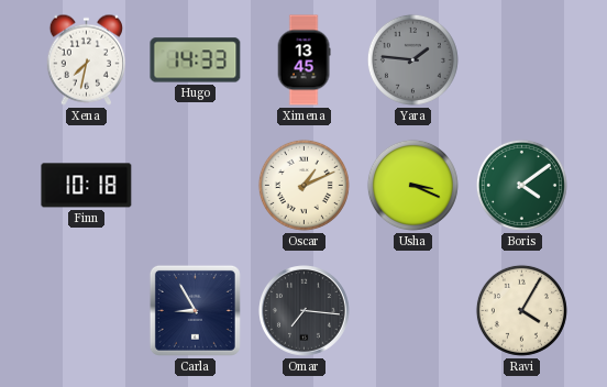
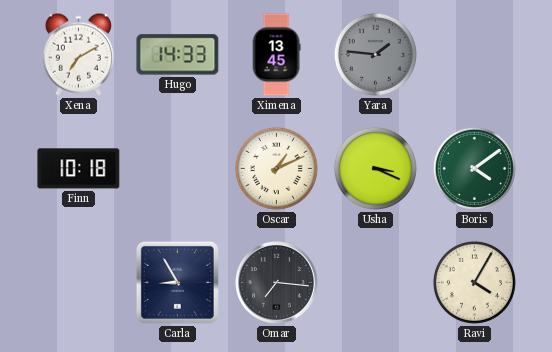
Xena: 7:32 -> 7:10
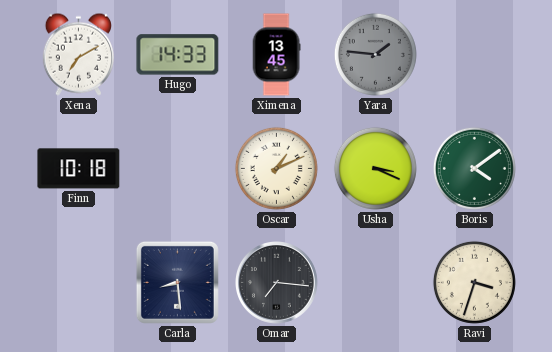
Carla: 8:55 -> 8:29
Ravi: 4:05 -> 3:33
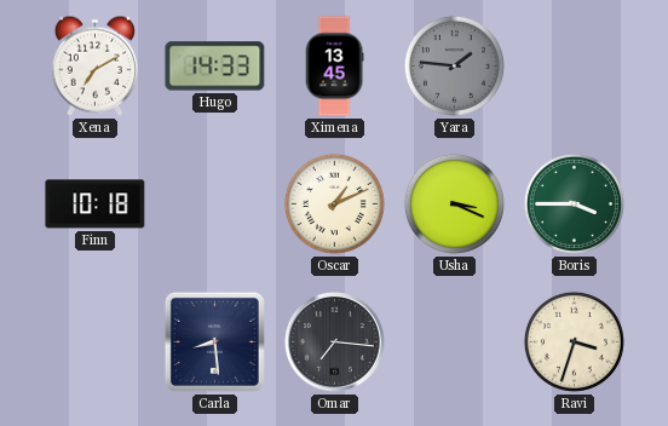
Boris: 4:09 -> 3:45
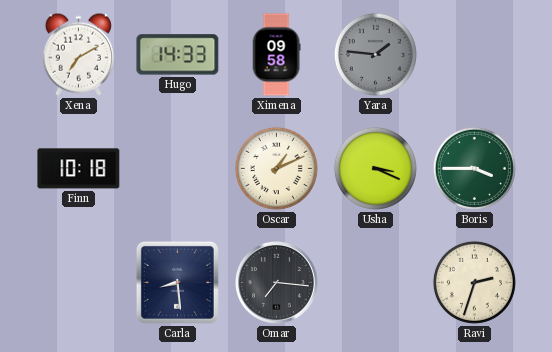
Ximena: 13:45 -> 09:58
Ravi: 3:33 -> 2:33
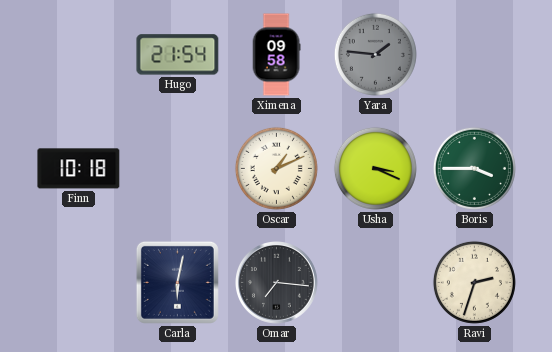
Xena: 7:10 -> none
Hugo: 14:33 -> 21:54
Carla: 8:29 -> 6:02
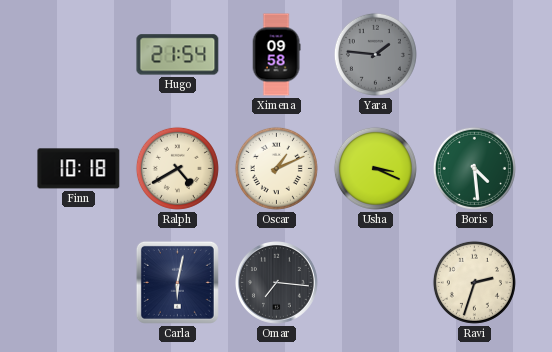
Ralph: none -> 4:40
Boris: 3:45 -> 4:29
